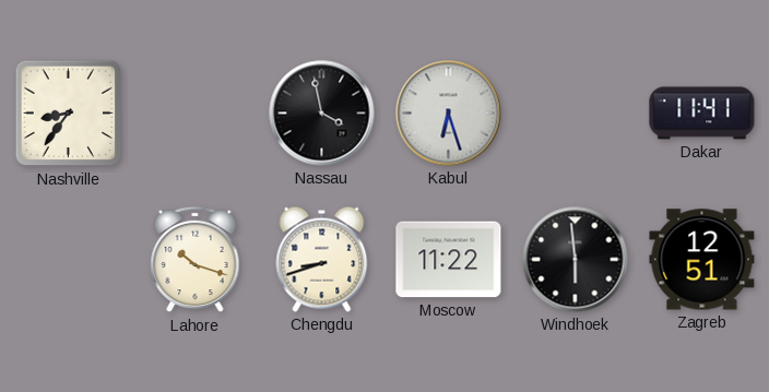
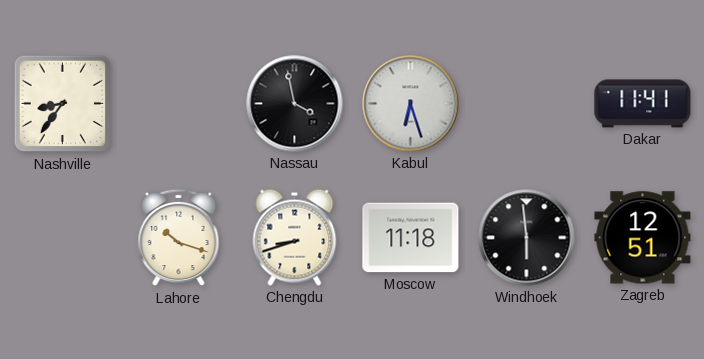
Moscow: 11:22 -> 11:18
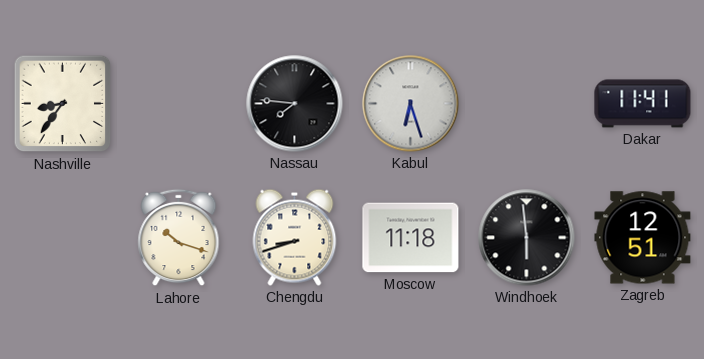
Nassau: 3:58 -> 7:46
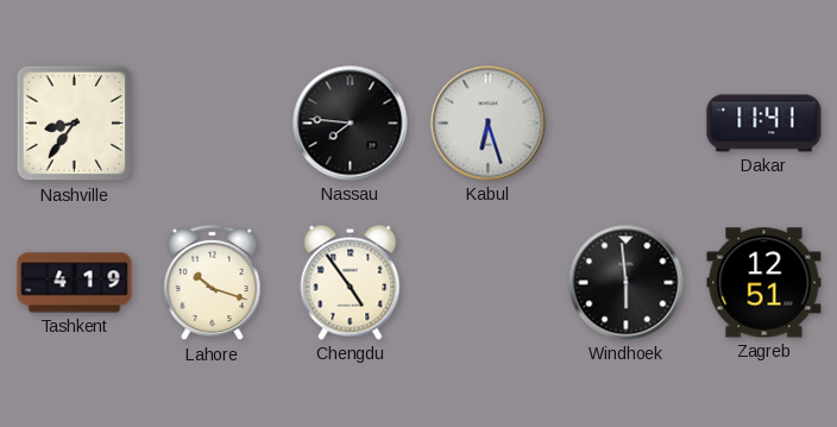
Tashkent: none -> 4:19
Chengdu: 8:42 -> 4:54
Moscow: 11:18 -> none
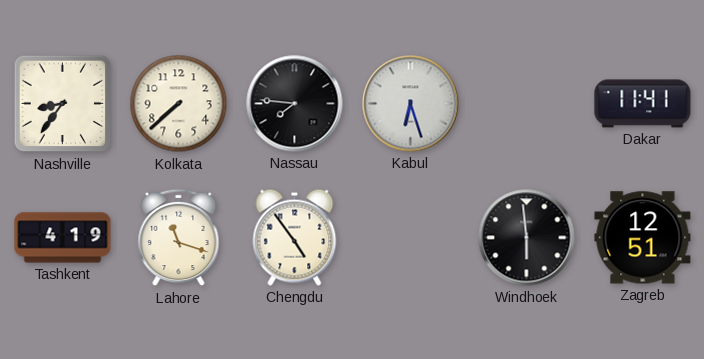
Kolkata: none -> 7:38
Lahore: 10:18 -> 11:18
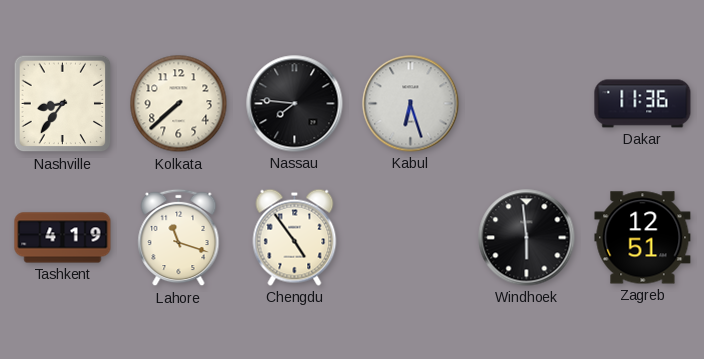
Dakar: 11:41 -> 11:36
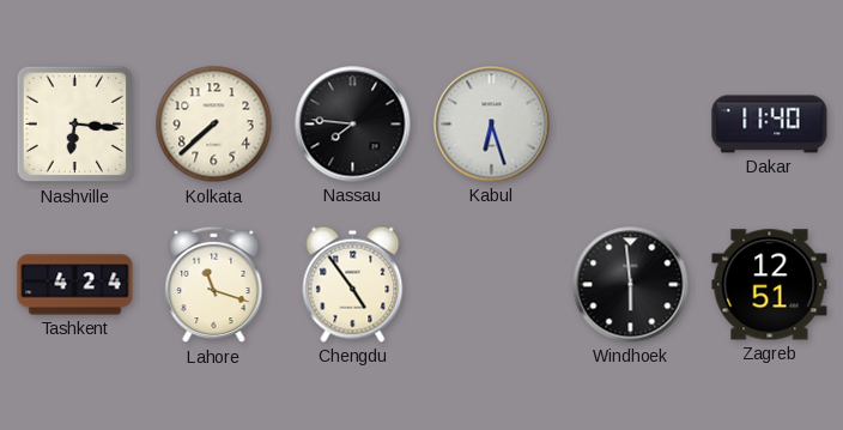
Nashville: 8:36 -> 6:16
Dakar: 11:36 -> 11:40
Tashkent: 4:19 -> 4:24
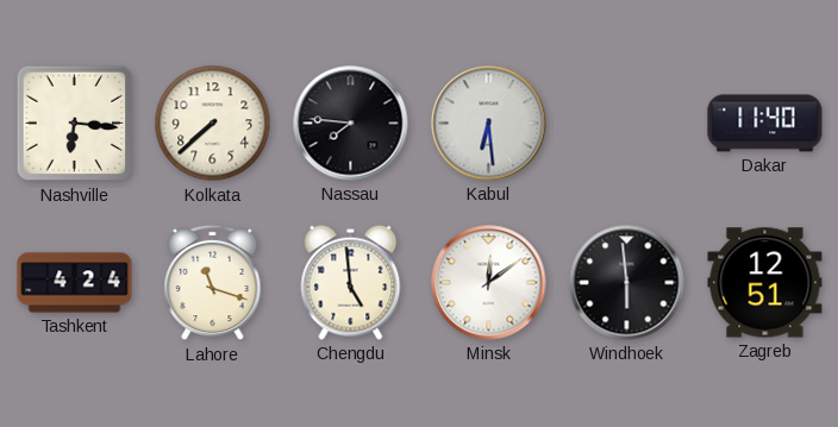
Kabul: 6:27 -> 6:29
Chengdu: 4:54 -> 4:59
Minsk: none -> 12:09
